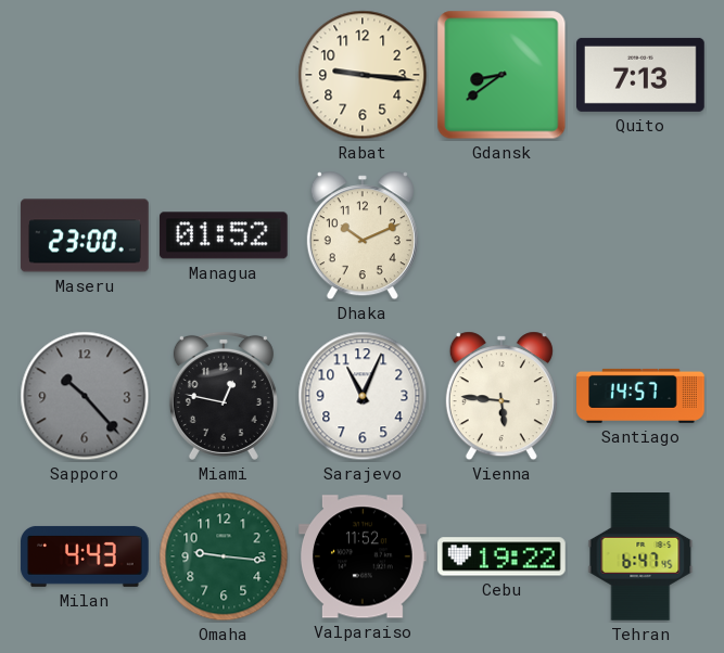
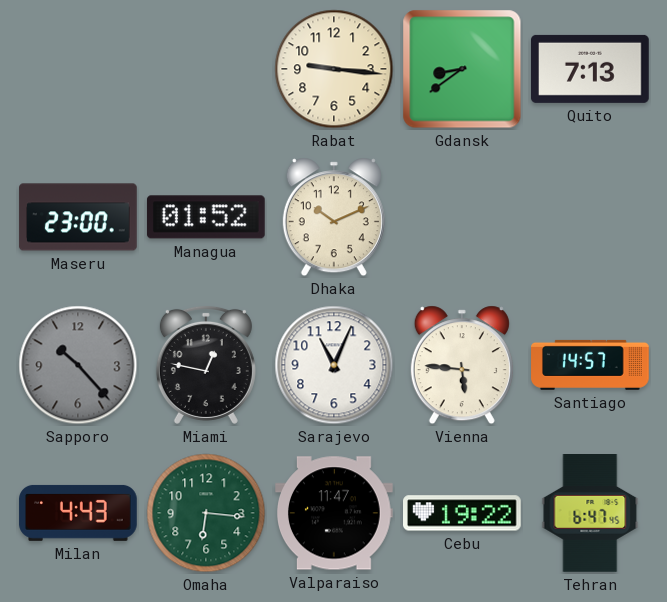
Omaha: 9:16 -> 6:16
Valparaiso: 11:52 -> 11:47
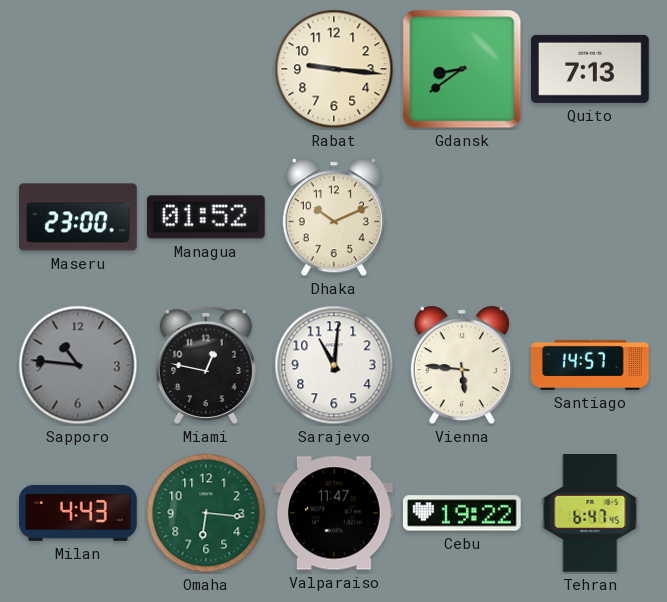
Sapporo: 10:23 -> 10:46
Sarajevo: 11:04 -> 11:01
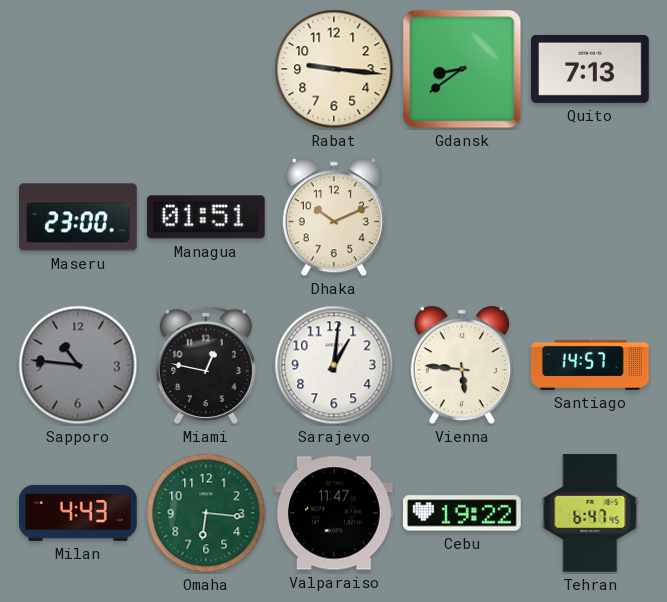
Managua: 01:52 -> 01:51
Sarajevo: 11:01 -> 1:01
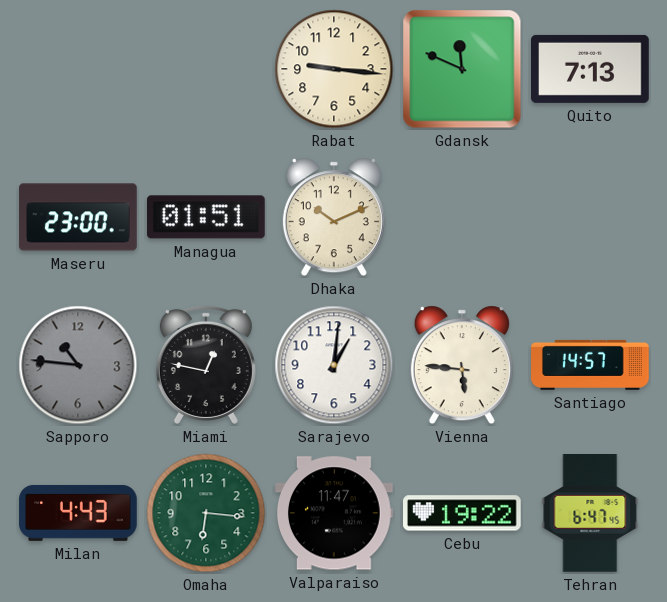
Gdansk: 8:39 -> 11:49
